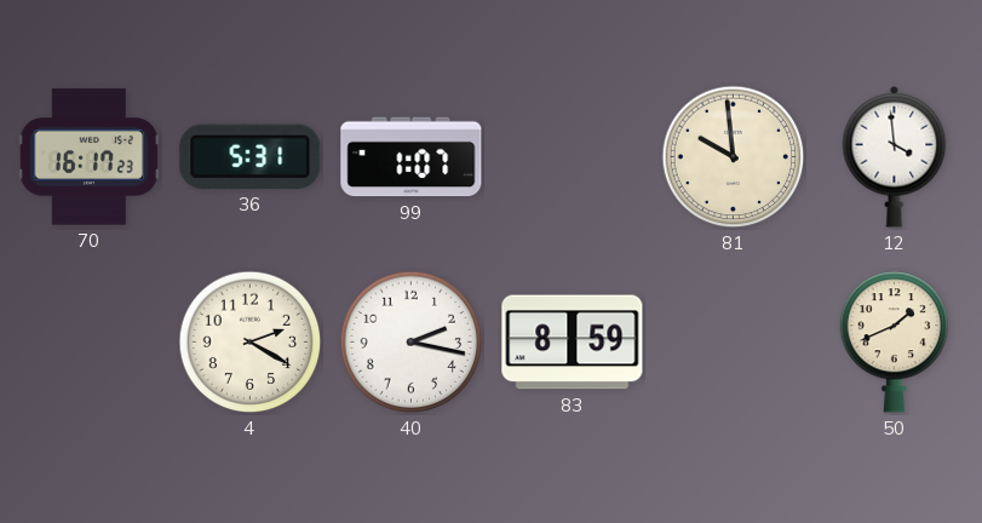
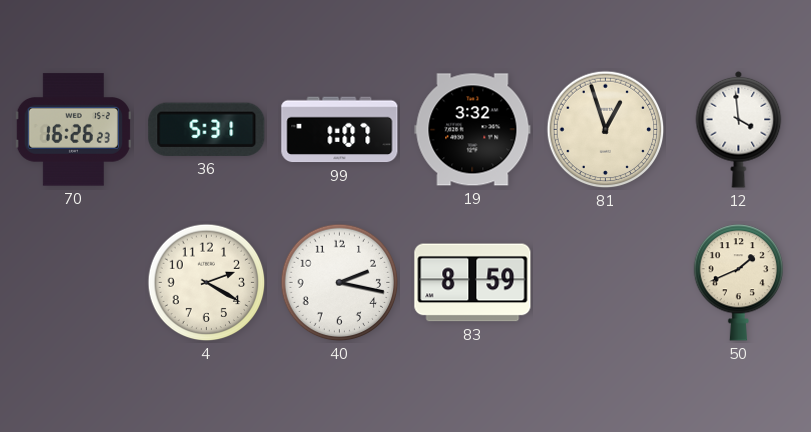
70: 16:17 -> 16:26
19: none -> 3:32
81: 9:59 -> 12:57
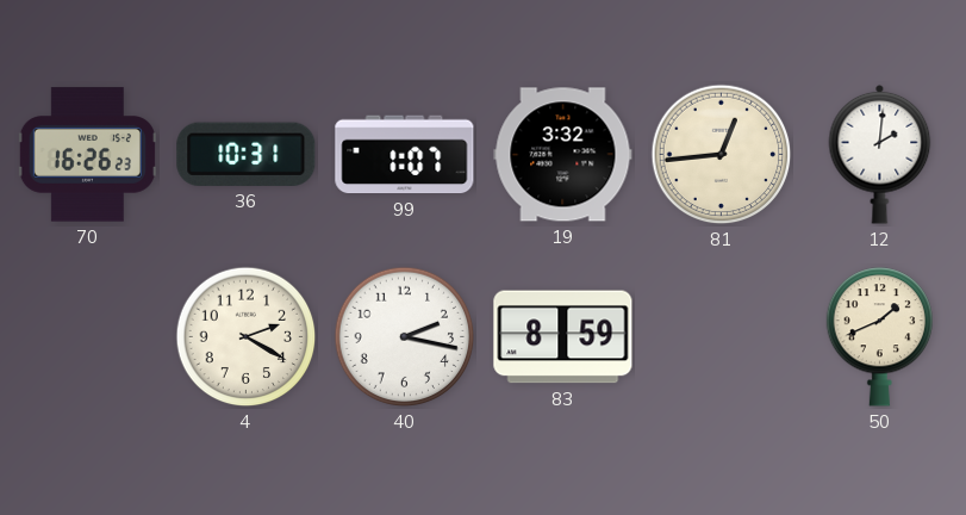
36: 5:31 -> 10:31
81: 12:57 -> 12:44
12: 3:59 -> 2:01
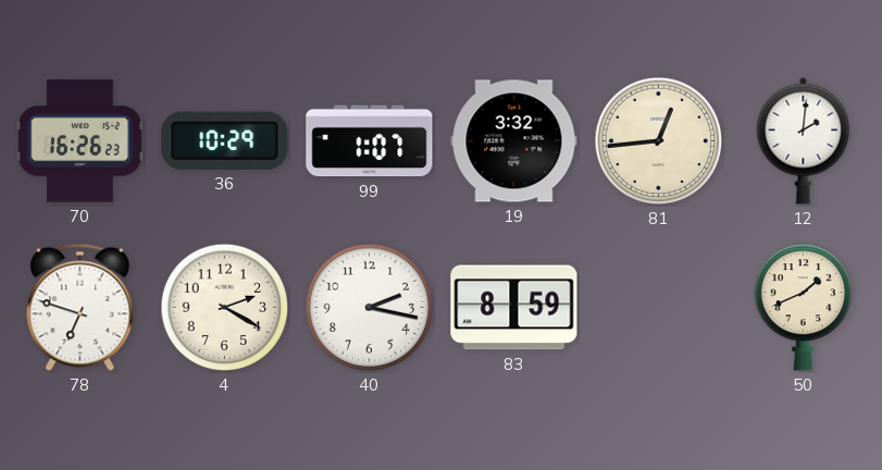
36: 10:31 -> 10:29
78: none -> 6:48
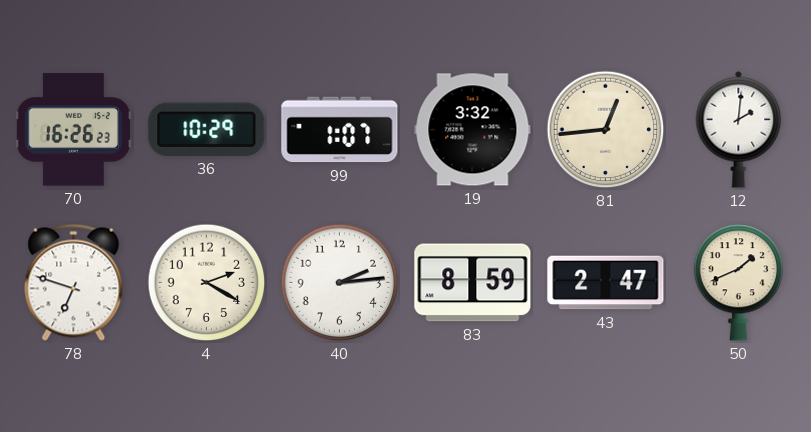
40: 2:17 -> 2:14
43: none -> 2:47
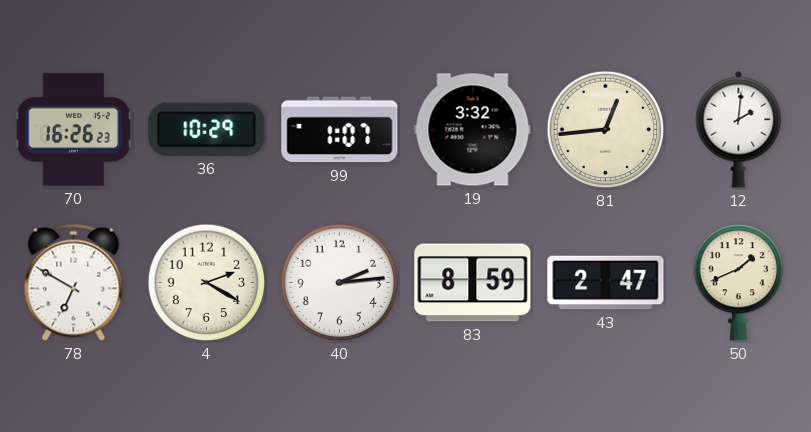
78: 6:48 -> 6:50
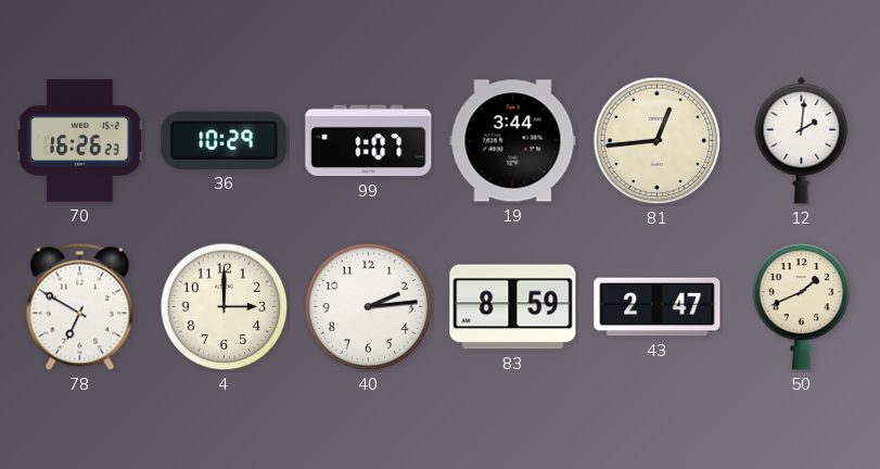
19: 3:32 -> 3:44
4: 2:20 -> 3:00
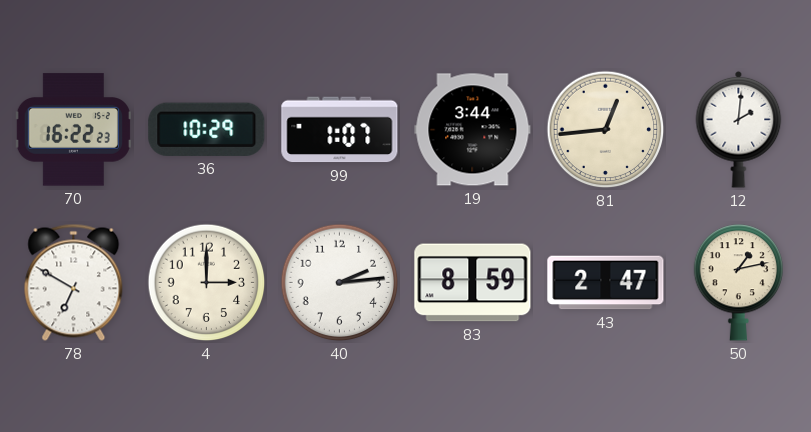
70: 16:26 -> 16:22
50: 1:41 -> 1:13
